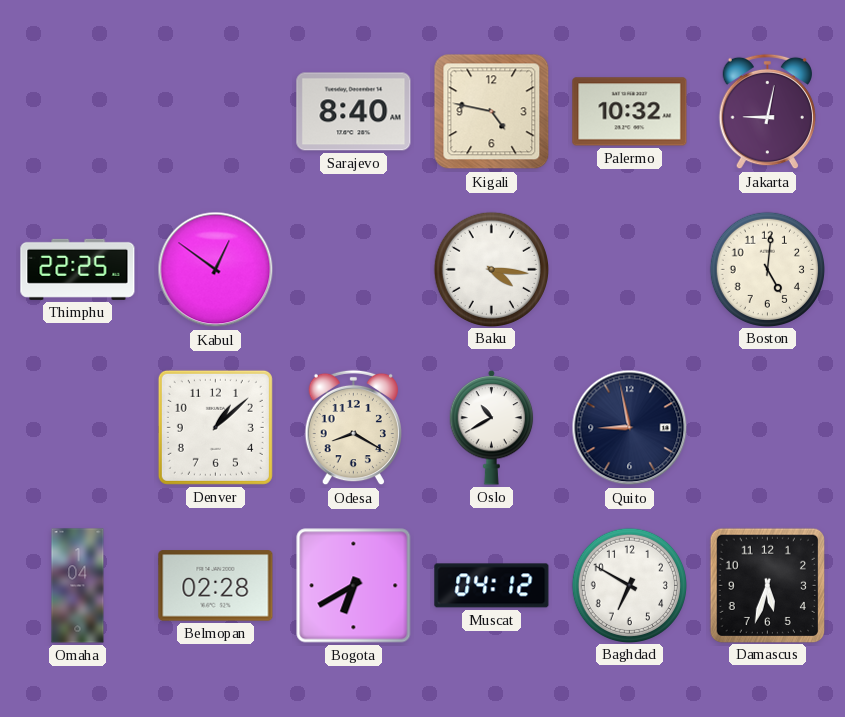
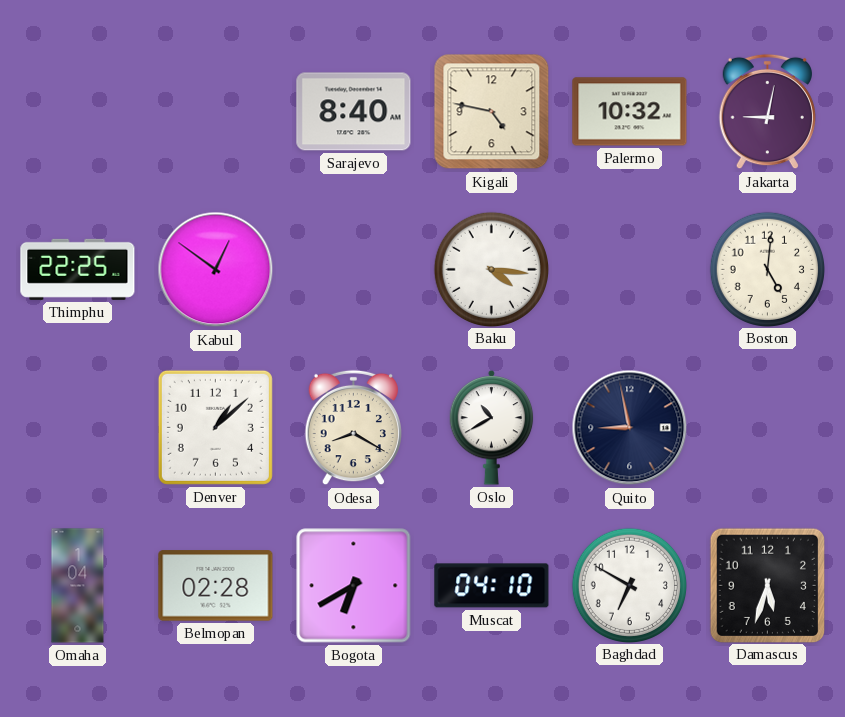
Muscat: 04:12 -> 04:10
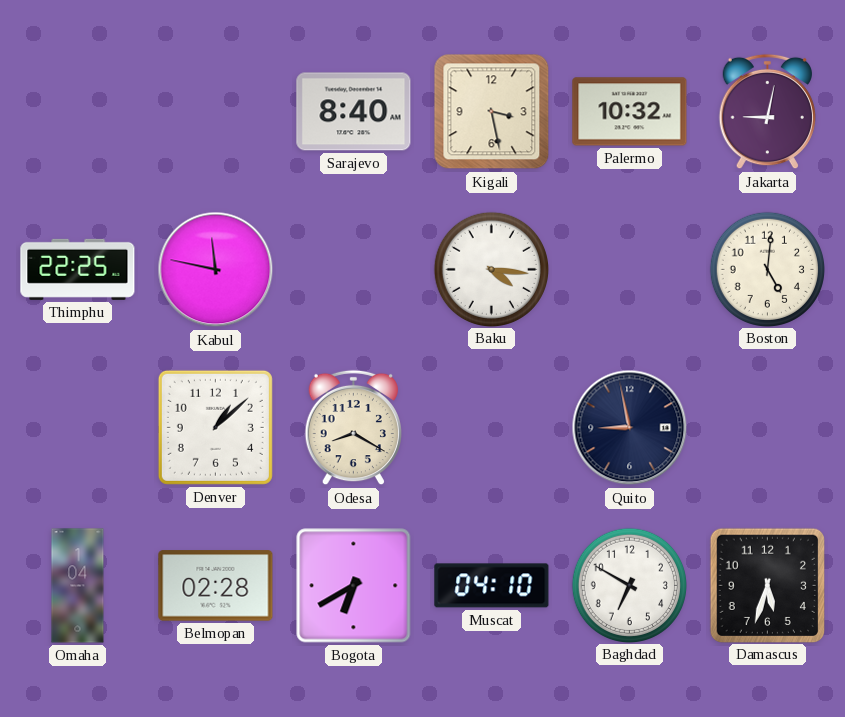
Kigali: 4:47 -> 3:28
Kabul: 12:51 -> 11:47
Oslo: 10:40 -> none
